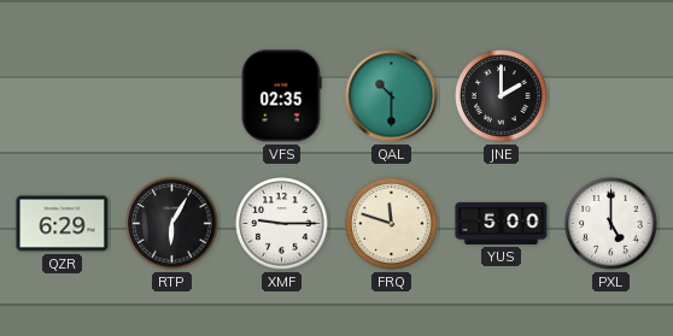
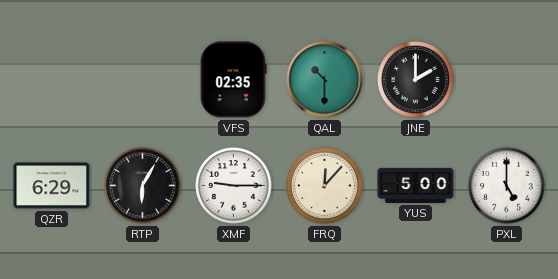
FRQ: 11:48 -> 12:07
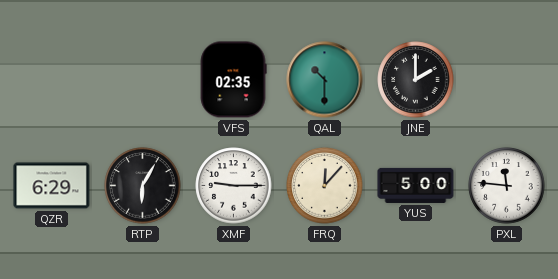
PXL: 5:00 -> 11:46
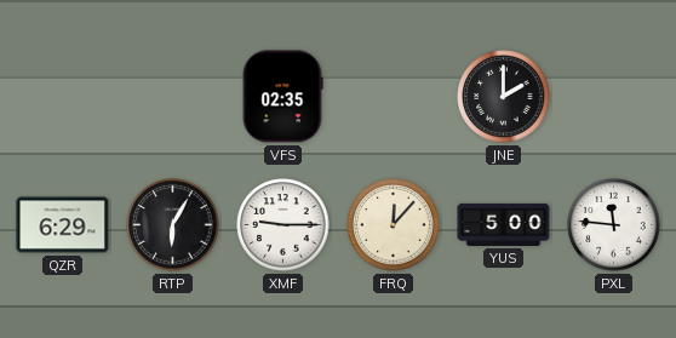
QAL: 10:30 -> none
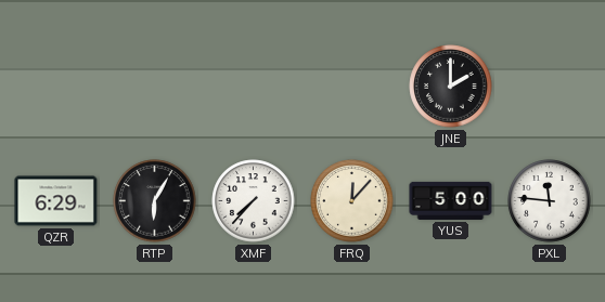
VFS: 02:35 -> none
XMF: 9:15 -> 7:37
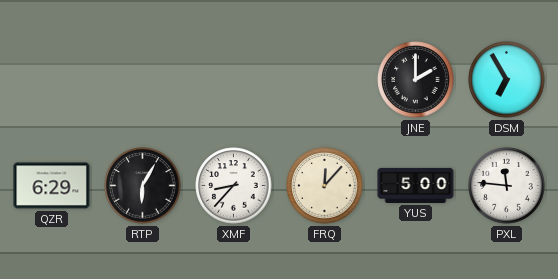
DSM: none -> 6:55
XMF: 7:37 -> 8:37
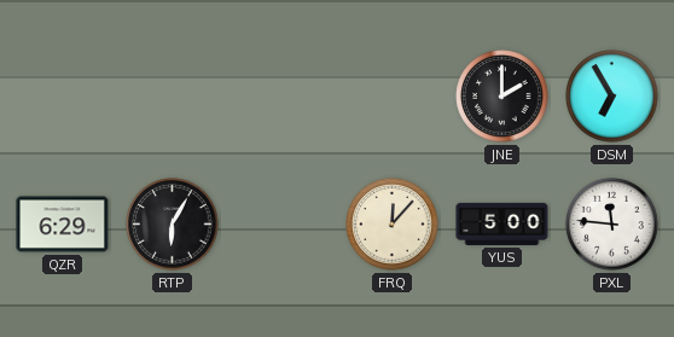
XMF: 8:37 -> none
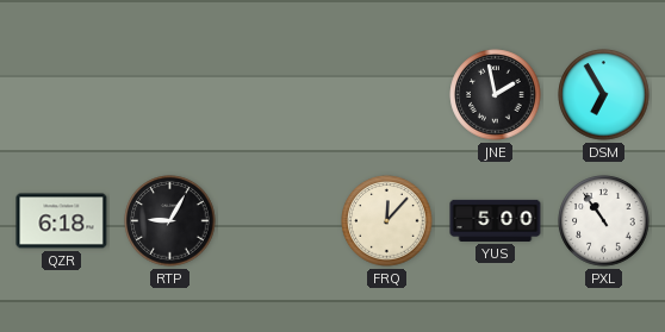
JNE: 2:00 -> 1:58
QZR: 6:29 -> 6:18
RTP: 6:05 -> 9:05
PXL: 11:46 -> 10:54
